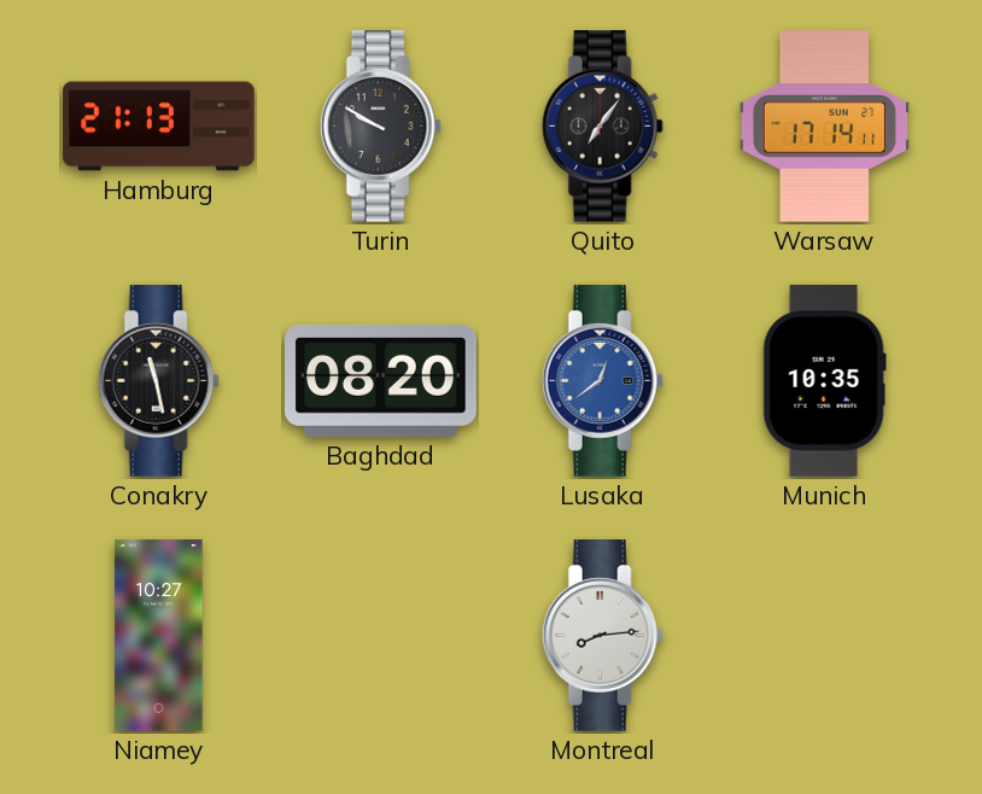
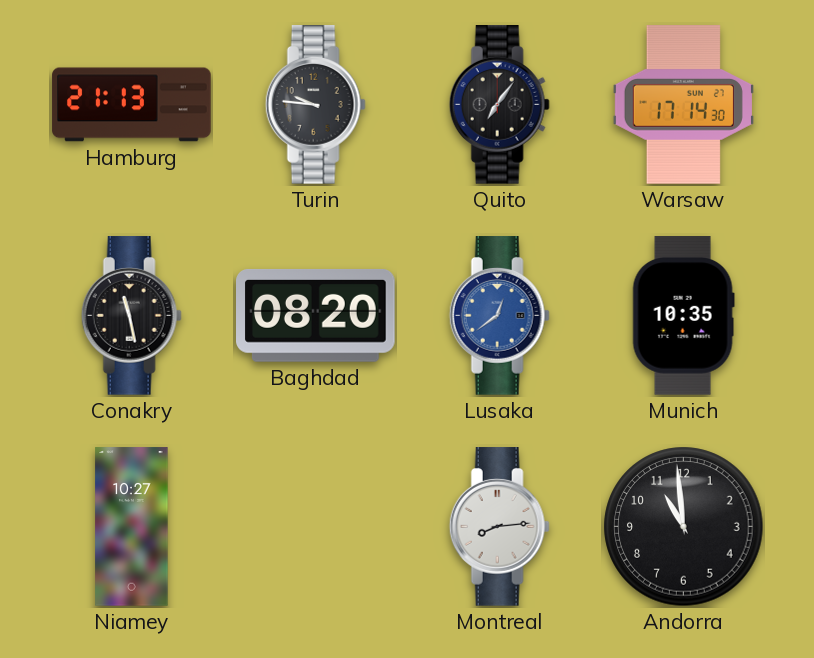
Turin: 9:50 -> 9:46
Warsaw: 17:14:11 -> 17:14:30
Andorra: none -> 10:59
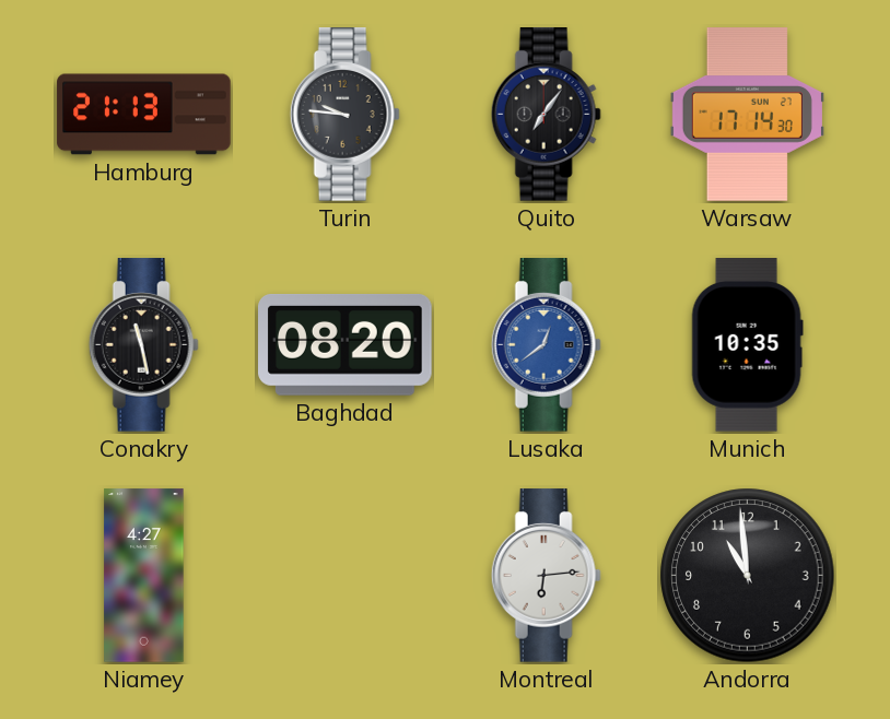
Niamey: 10:27 -> 4:27
Montreal: 8:14 -> 6:14
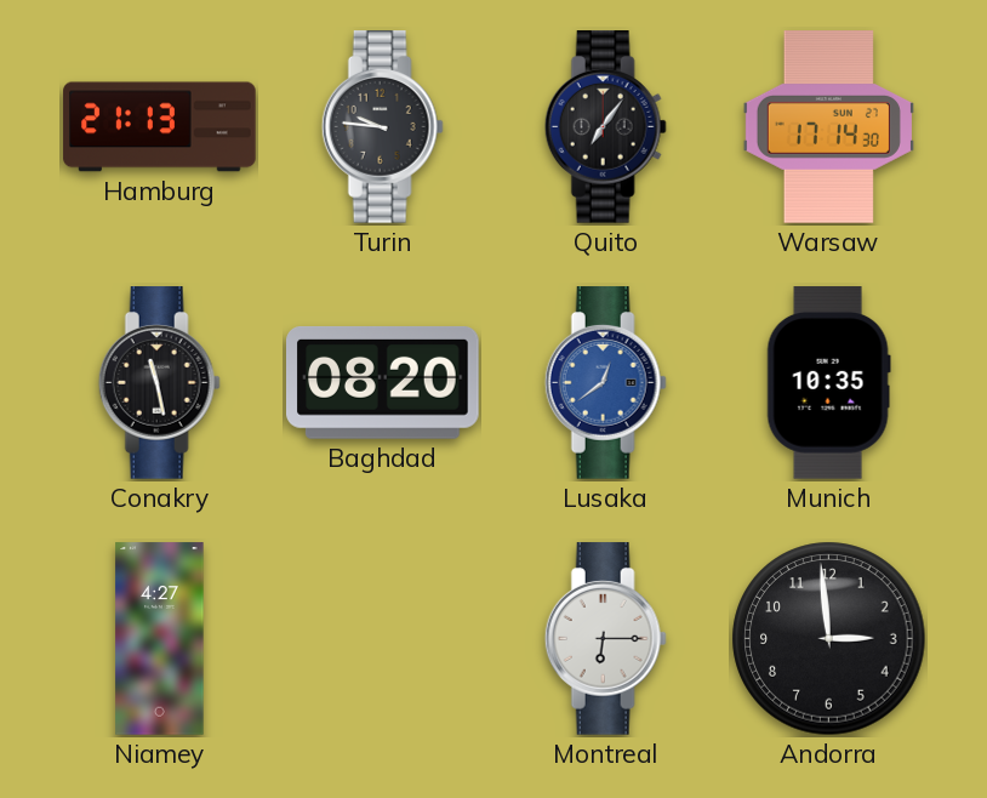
Montreal: 6:14 -> 6:15
Andorra: 10:59 -> 2:59
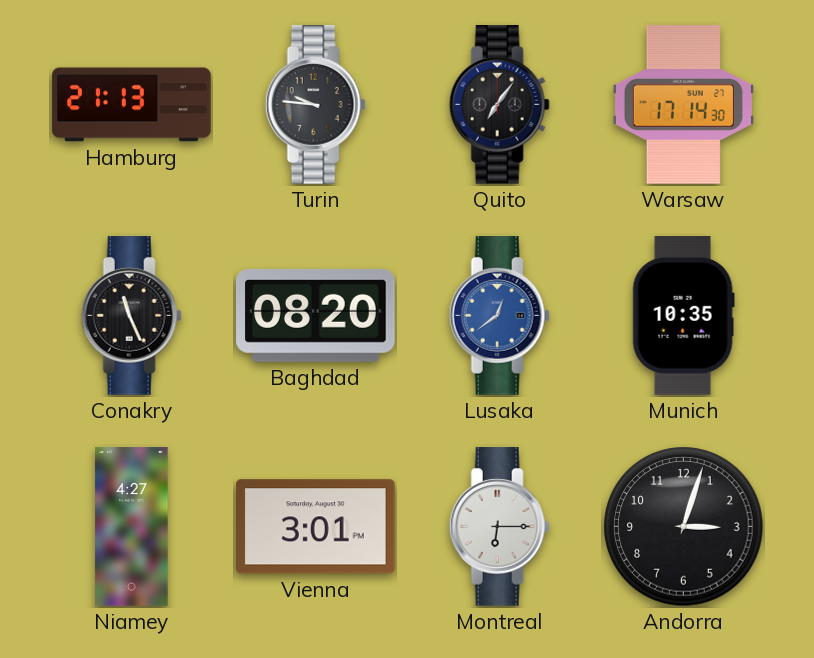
Conakry: 11:28 -> 11:26
Vienna: none -> 3:01
Andorra: 2:59 -> 3:03
